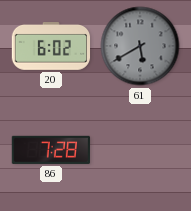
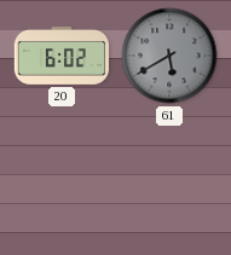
86: 7:28 -> none
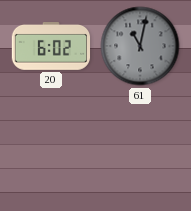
61: 5:40 -> 11:02
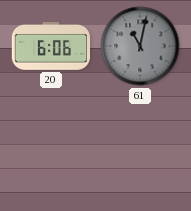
20: 6:02 -> 6:06
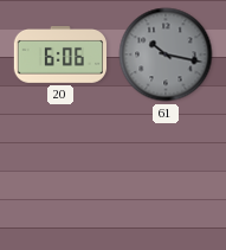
61: 11:02 -> 10:17
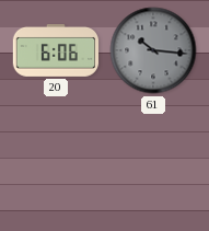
61: 10:17 -> 10:16
